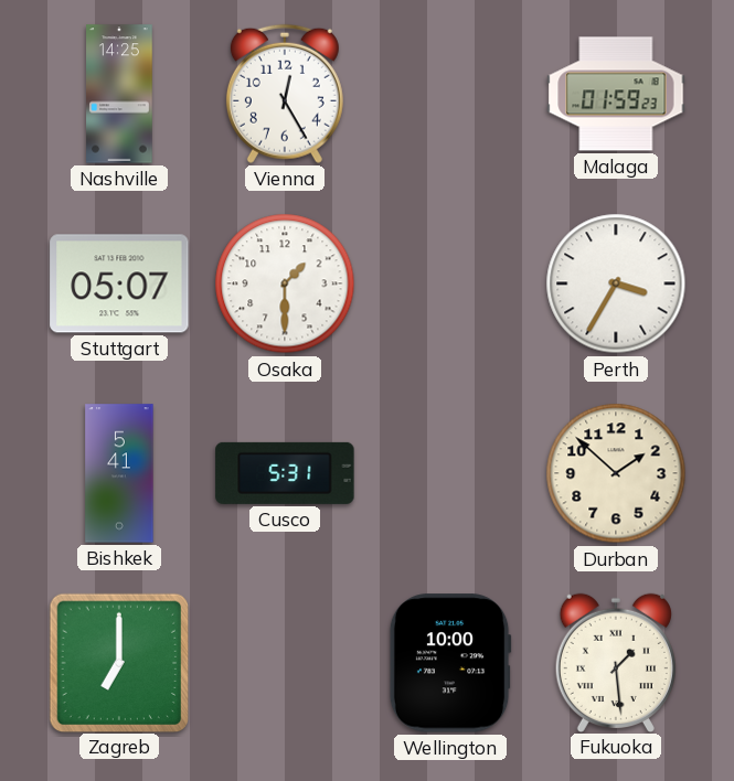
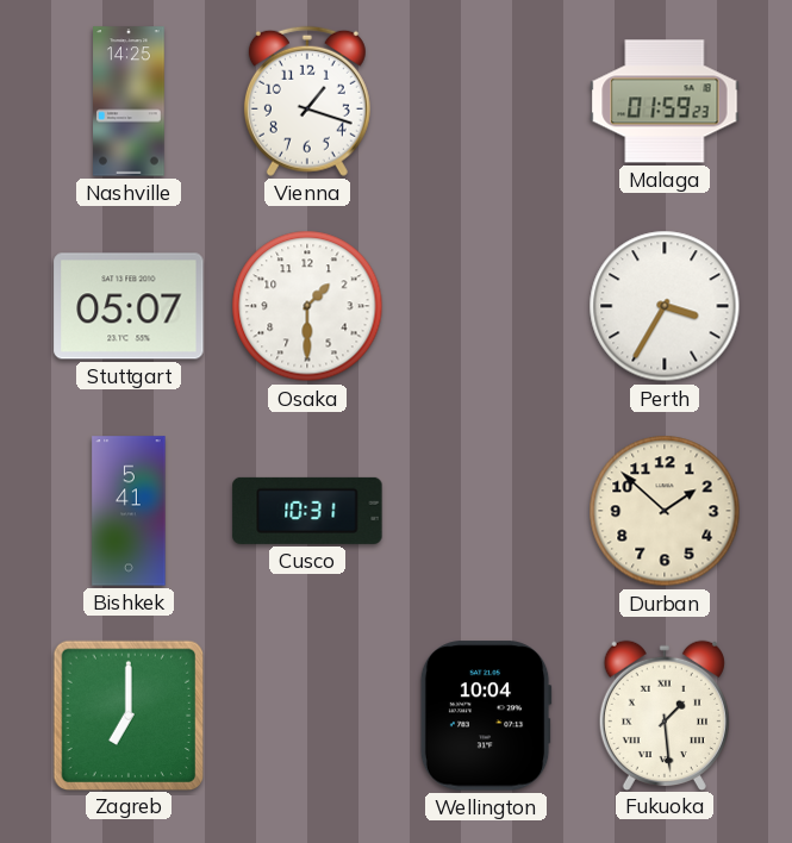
Vienna: 12:25 -> 1:18
Cusco: 5:31 -> 10:31
Wellington: 10:00 -> 10:04
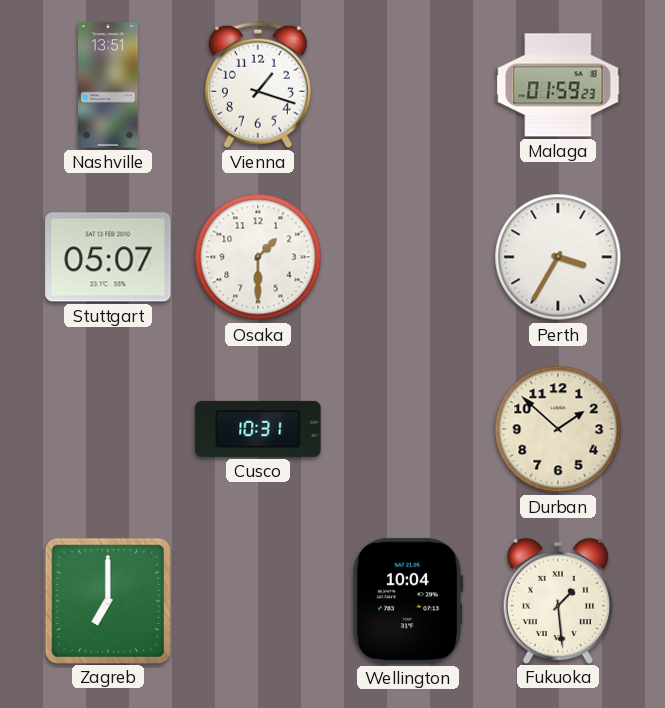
Nashville: 14:25 -> 13:51
Bishkek: 5:41 -> none
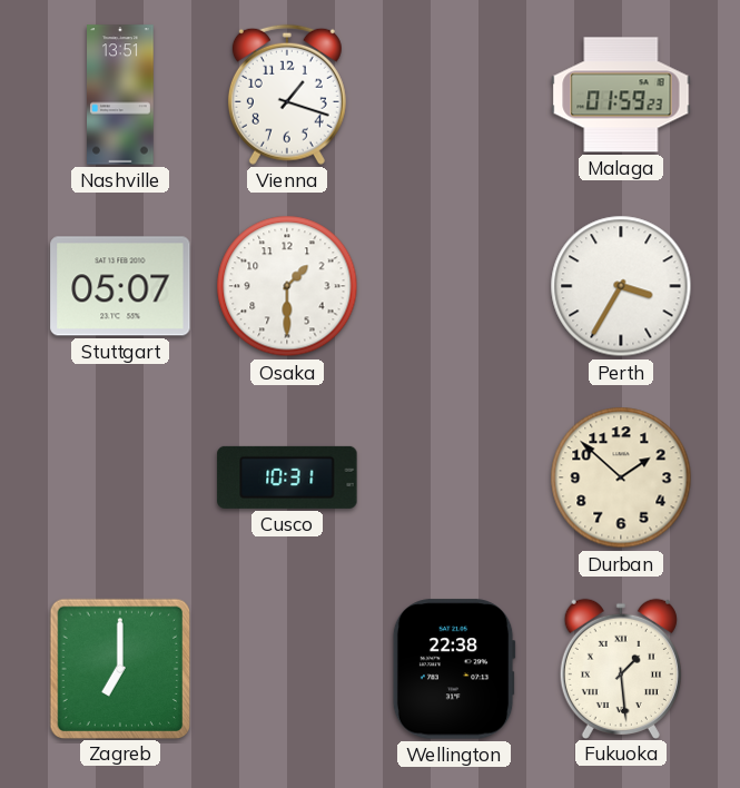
Wellington: 10:04 -> 22:38
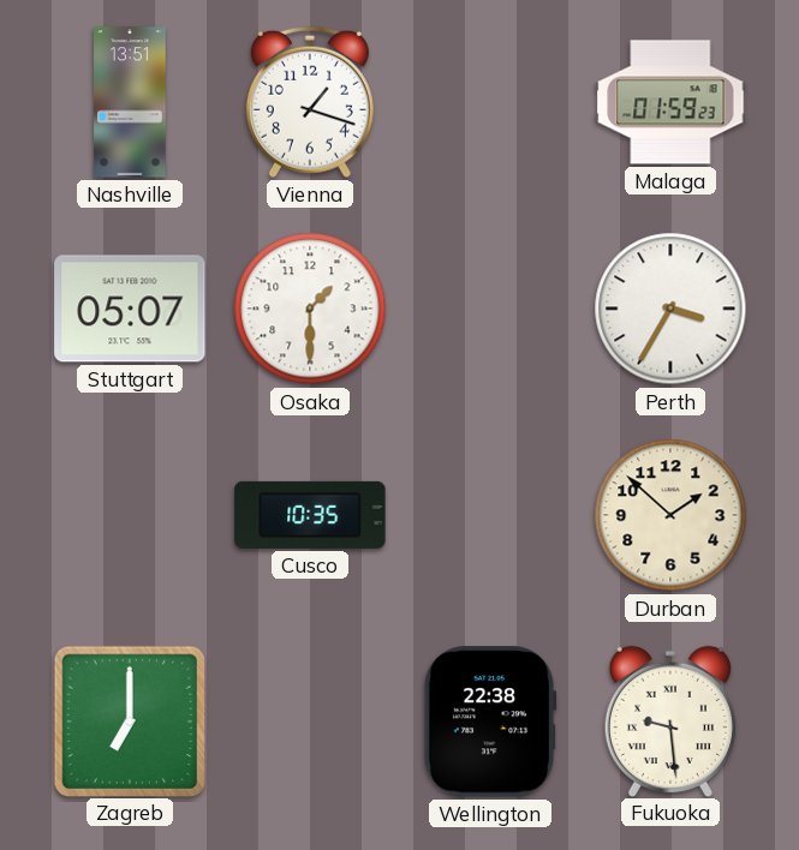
Cusco: 10:31 -> 10:35
Fukuoka: 1:29 -> 9:29
